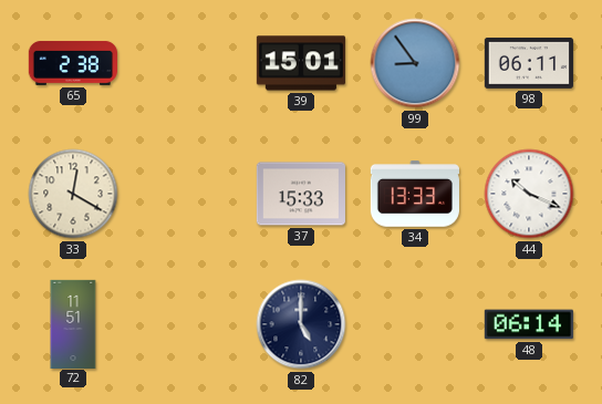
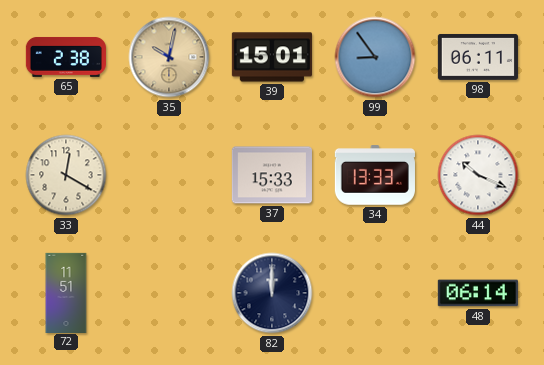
35: none -> 10:02
82: 5:00 -> 12:00
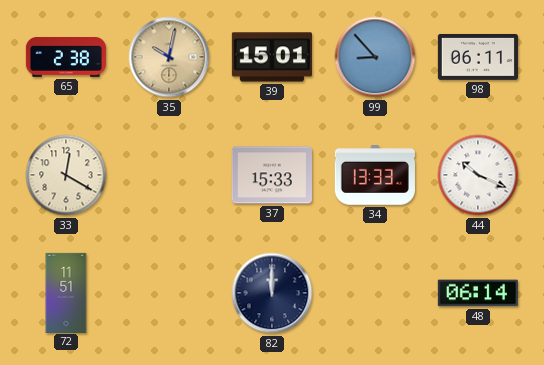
99: 8:54 -> 8:53
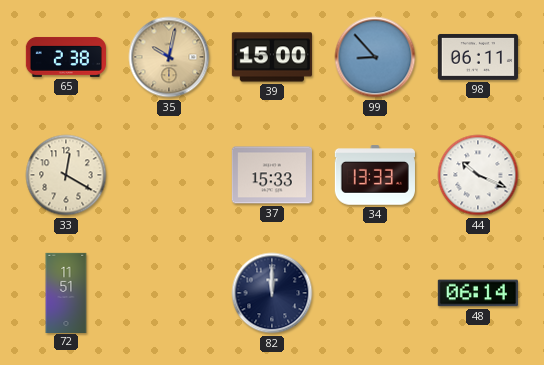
39: 15:01 -> 15:00
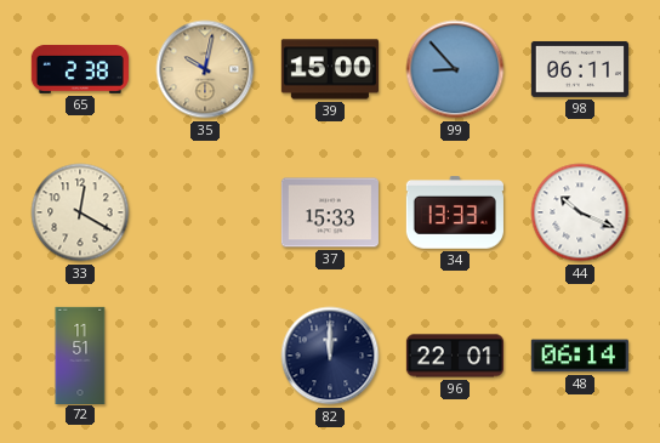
96: none -> 22:01
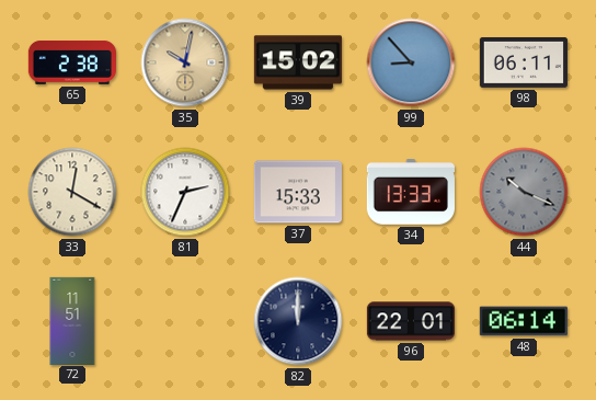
39: 15:00 -> 15:02
81: none -> 2:34
44 dial: white -> grey
